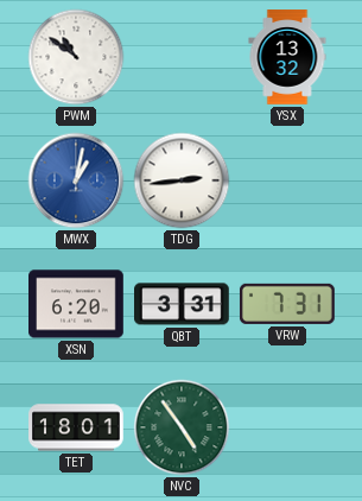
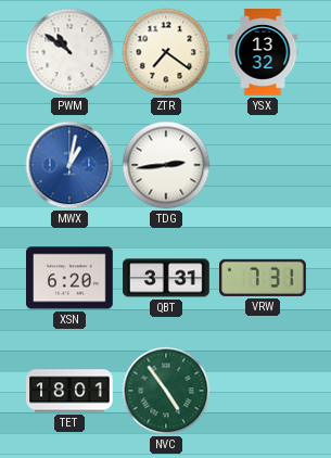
ZTR: none -> 7:21
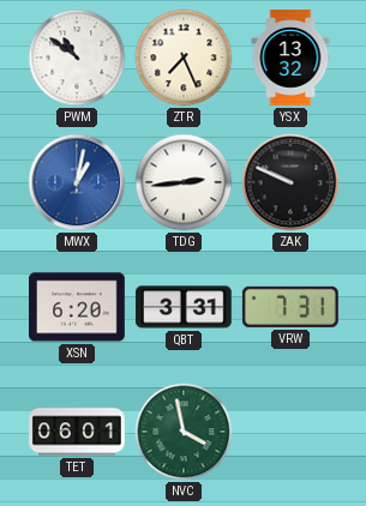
ZTR: 7:21 -> 7:26
ZAK: none -> 9:49
TET: 18:01 -> 06:01
NVC: 4:54 -> 3:58
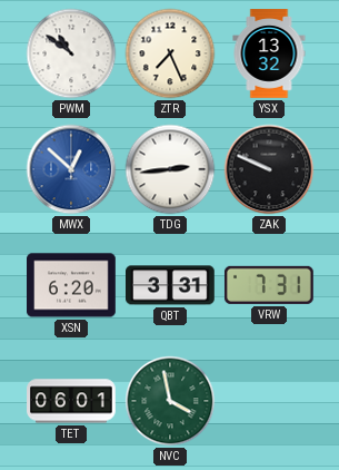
MWX: 1:02 -> 12:52
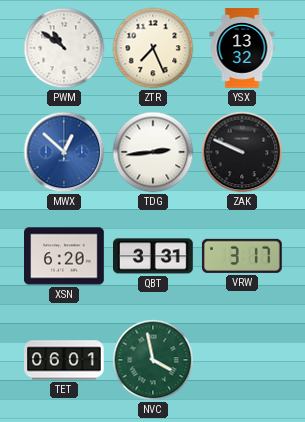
VRW: 7:31 -> 3:17
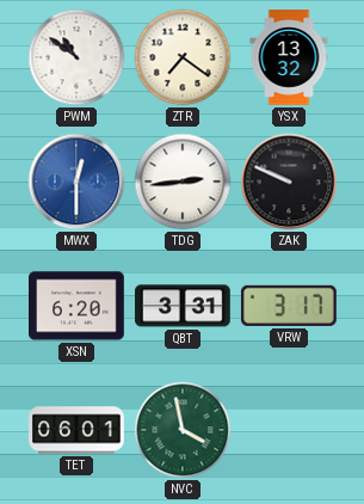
ZTR: 7:26 -> 7:21
MWX: 12:52 -> 12:30
